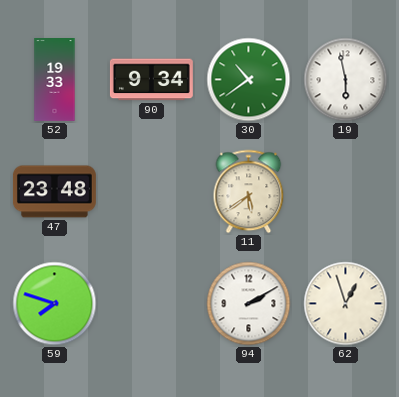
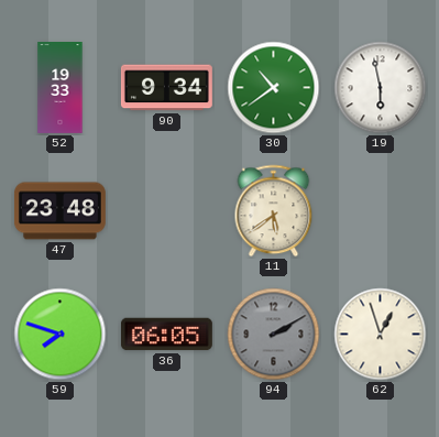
36: none -> 06:05
94 dial: white -> grey
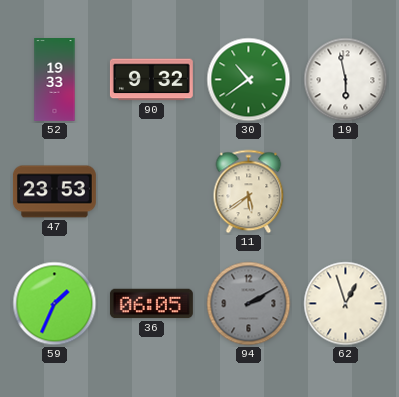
90: 9:34 -> 9:32
47: 23:48 -> 23:53
59: 7:48 -> 1:34
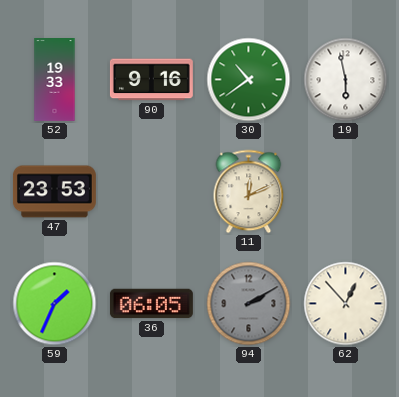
90: 9:32 -> 9:16
11: 5:39 -> 12:11
62: 12:57 -> 12:53
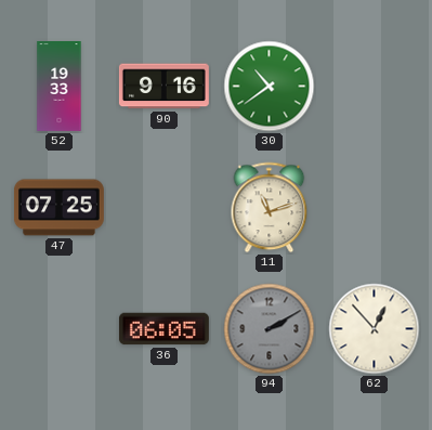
19: 5:58 -> none
47: 23:53 -> 07:25
11: 12:11 -> 11:12
59: 1:34 -> none
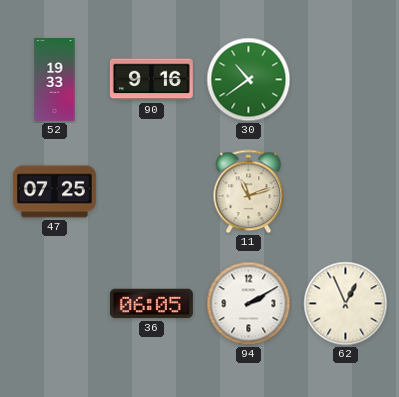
94 dial: grey -> white
62: 12:53 -> 12:56
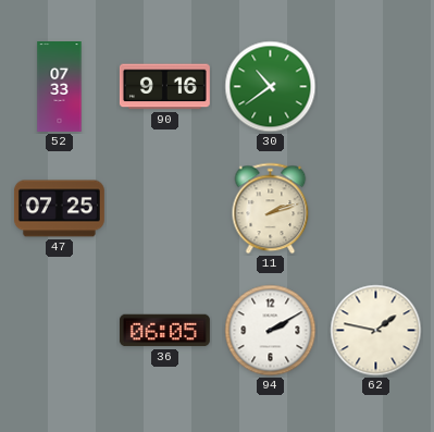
52: 19:33 -> 07:33
11: 11:12 -> 2:12
62: 12:56 -> 1:47
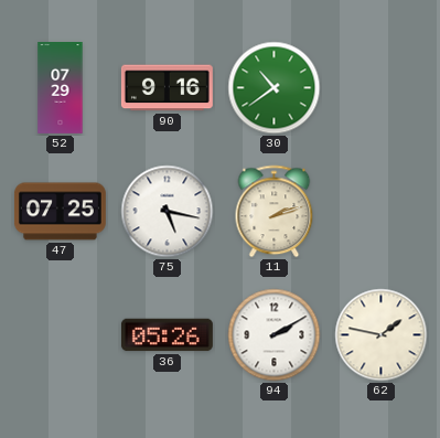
52: 07:33 -> 07:29
75: none -> 5:17
36: 06:05 -> 05:26
